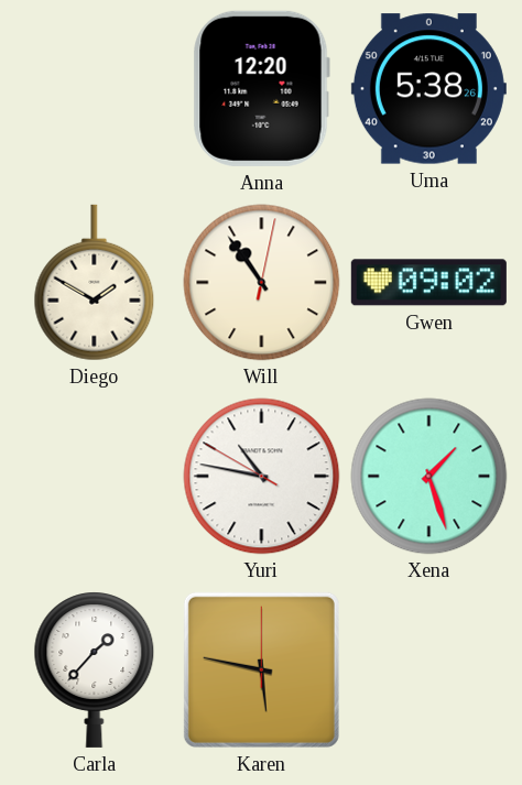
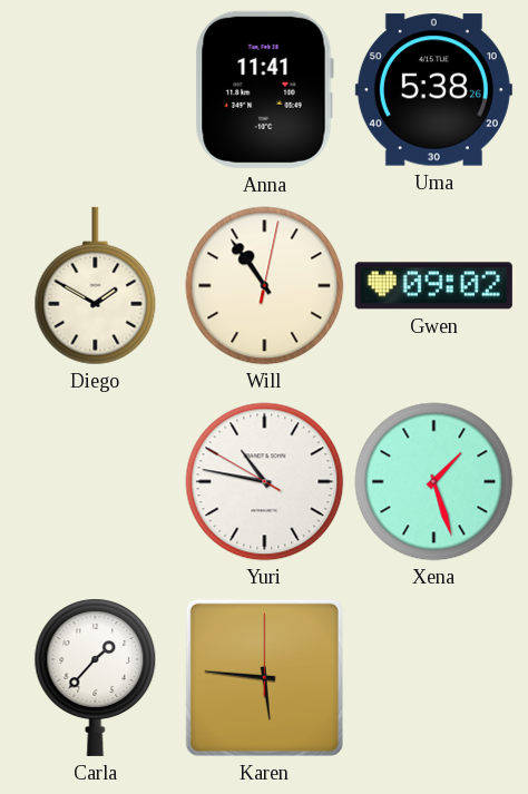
Anna: 12:20 -> 11:41
Karen: 5:47 -> 5:46
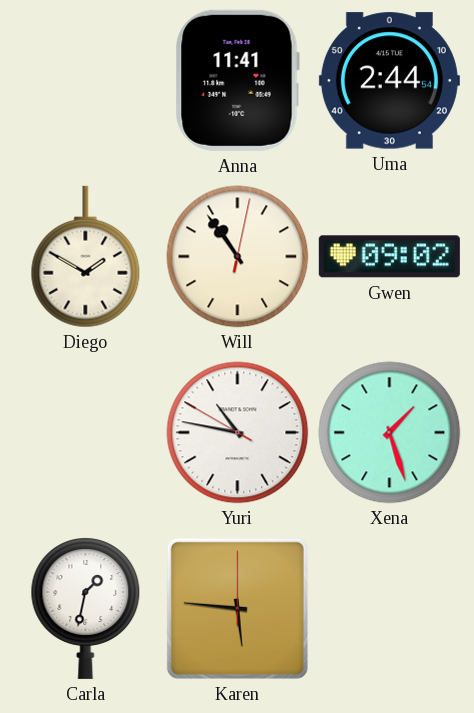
Uma: 5:38 -> 2:44
Carla: 1:37 -> 1:32
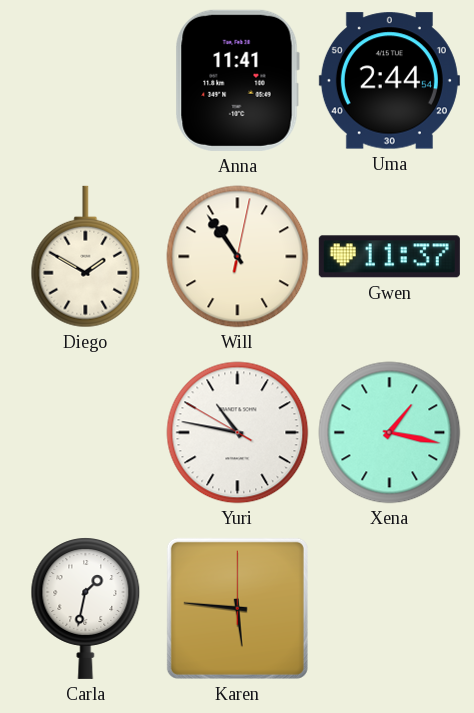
Gwen: 09:02 -> 11:37
Xena: 1:27 -> 1:17
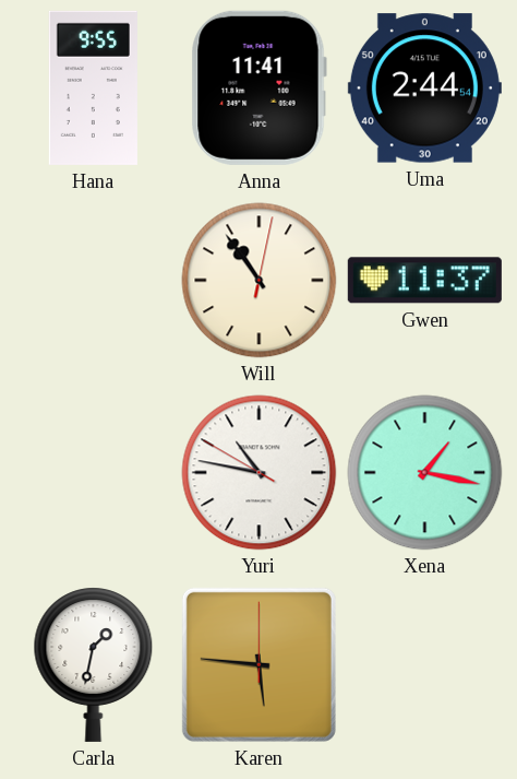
Hana: none -> 9:55
Diego: 1:50 -> none
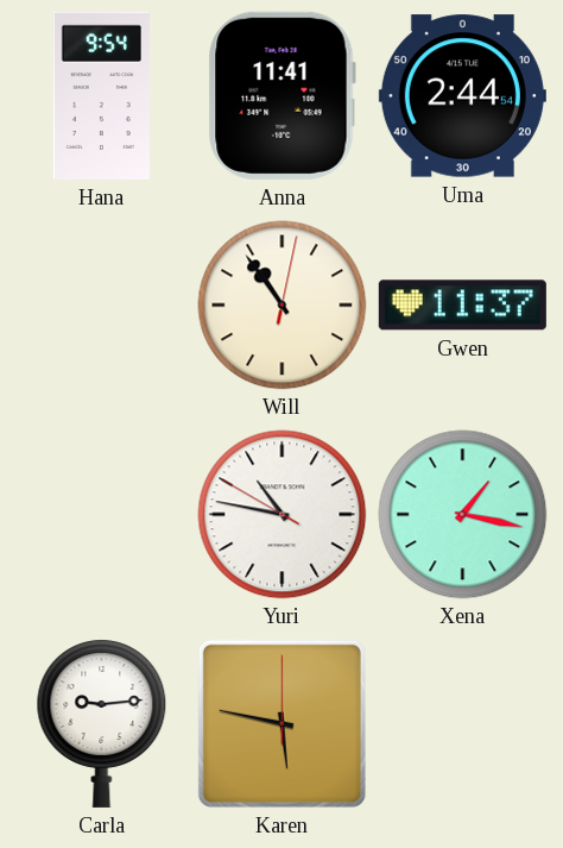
Hana: 9:55 -> 9:54
Carla: 1:32 -> 9:14
Karen: 5:46 -> 5:47
